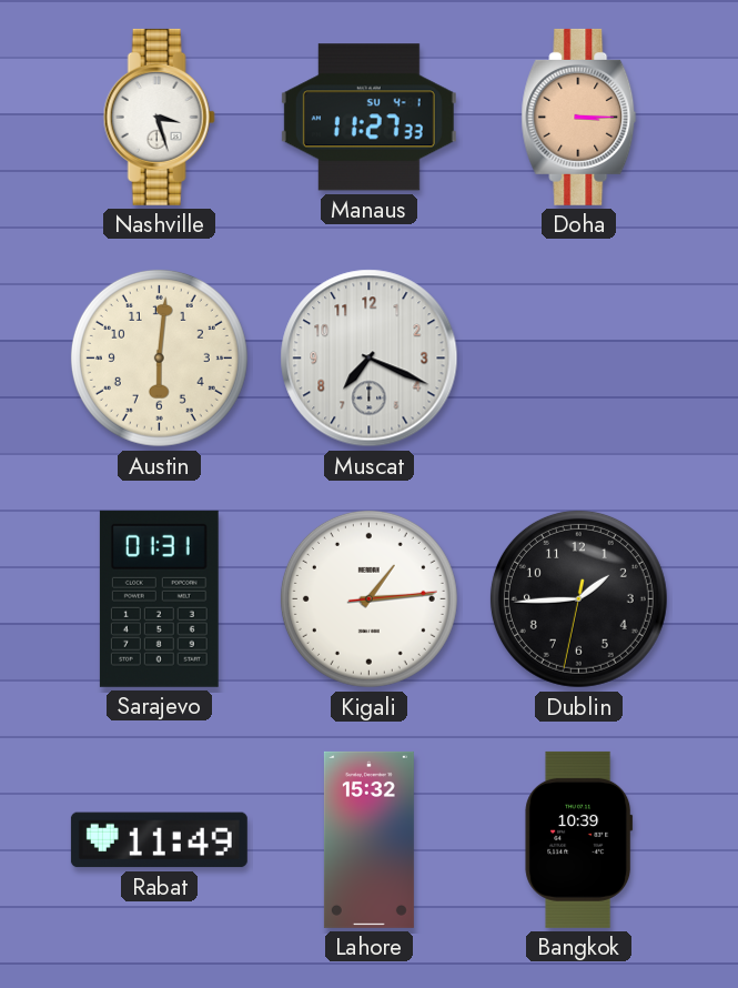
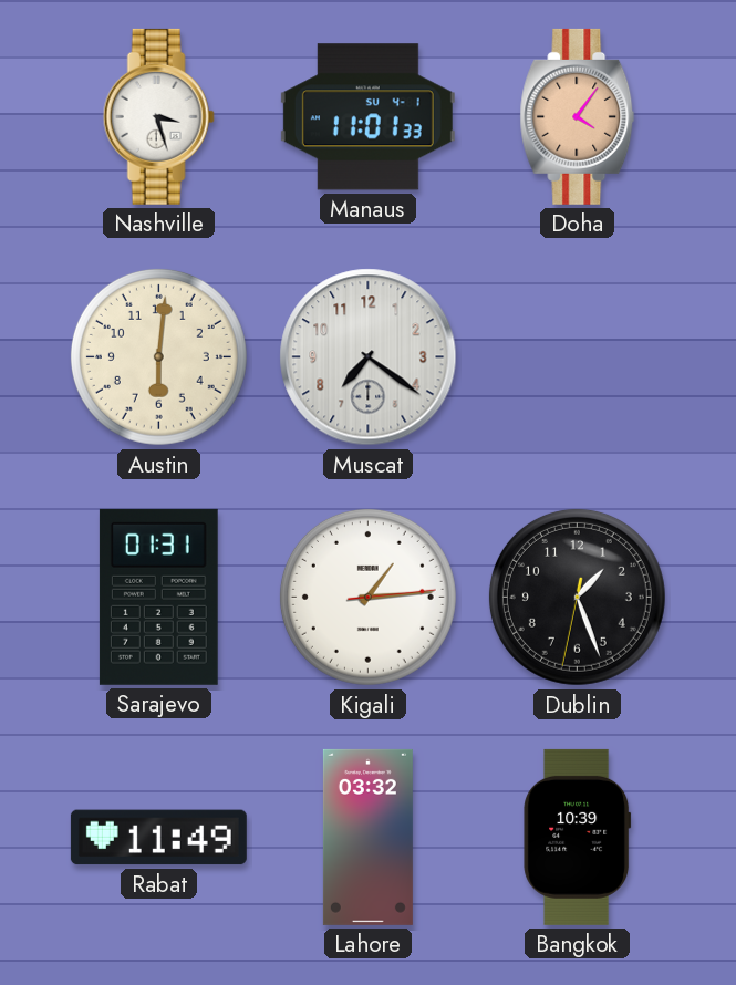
Manaus: 11:27 -> 11:01
Doha: 3:15 -> 4:06
Muscat: 7:19 -> 7:21
Dublin: 1:44 -> 1:26
Lahore: 15:32 -> 03:32
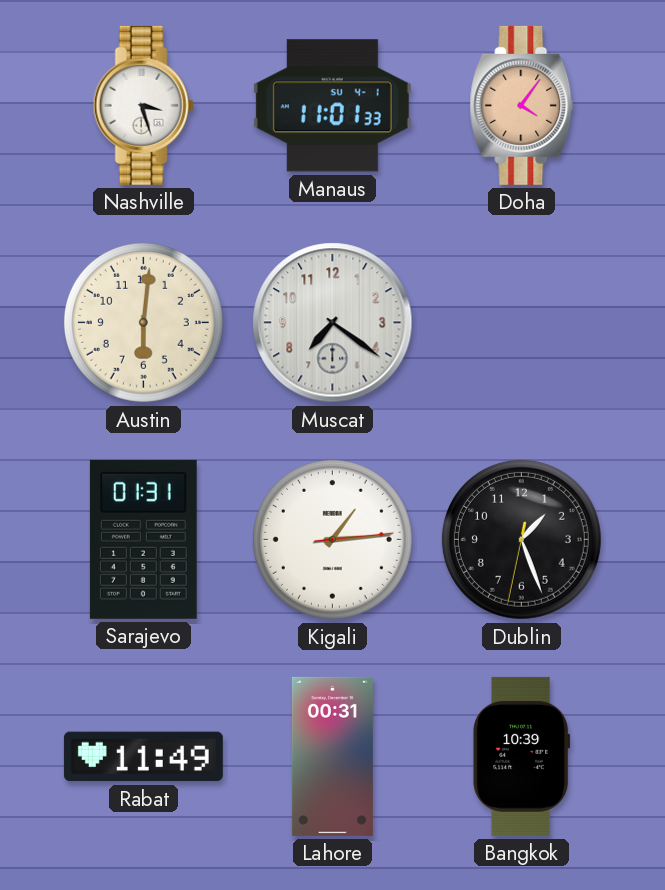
Lahore: 03:32 -> 00:31
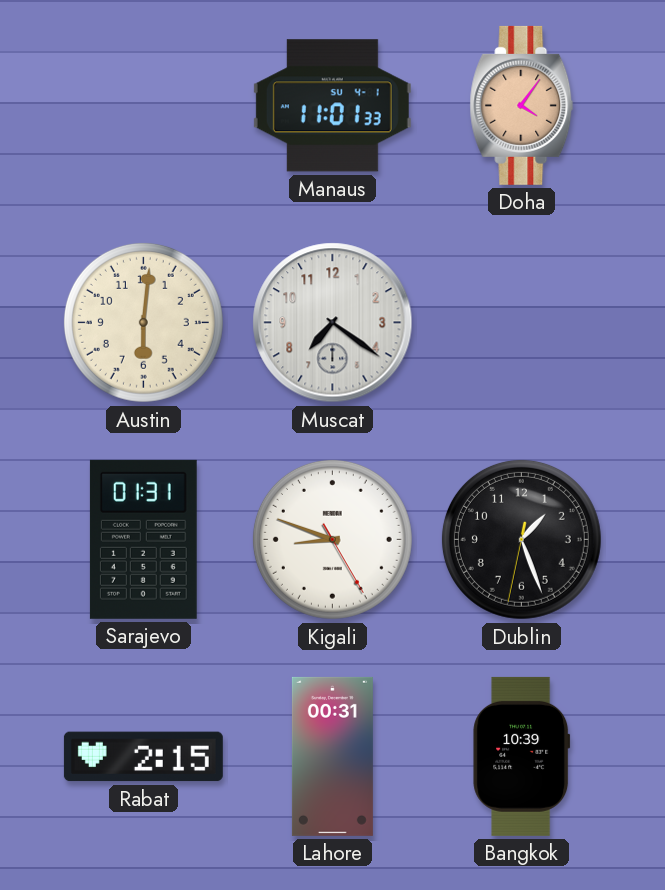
Nashville: 3:27 -> none
Kigali: 1:14 -> 8:48
Rabat: 11:49 -> 2:15
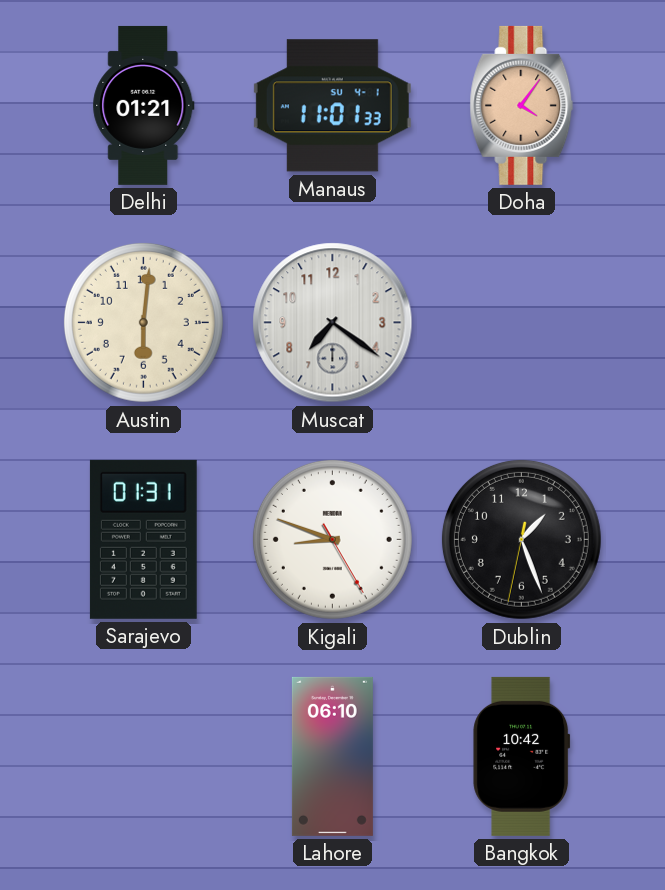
Delhi: none -> 01:21
Rabat: 2:15 -> none
Lahore: 00:31 -> 06:10
Bangkok: 10:39 -> 10:42
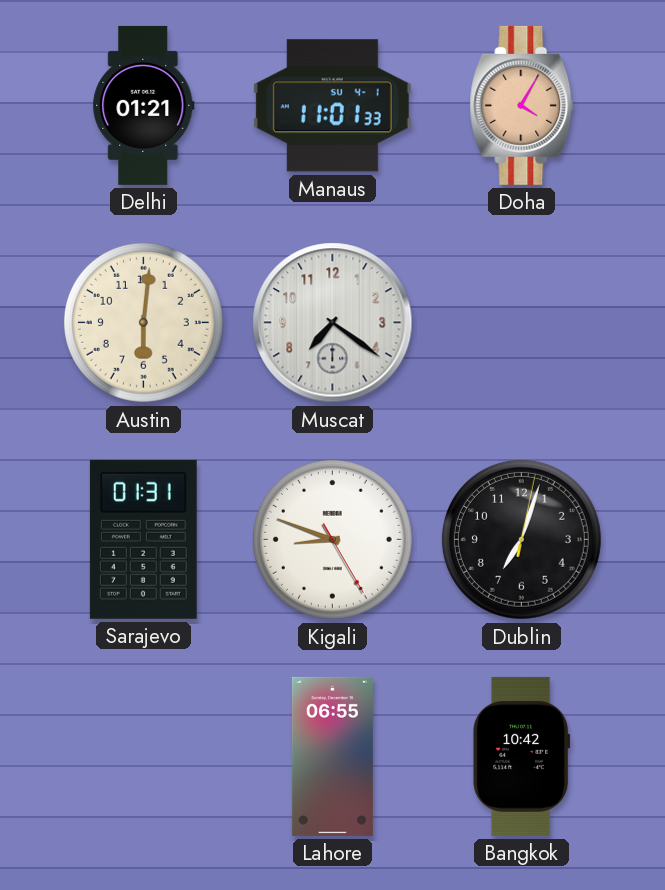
Doha: 4:06 -> 4:05
Dublin: 1:26 -> 7:03
Lahore: 06:10 -> 06:55
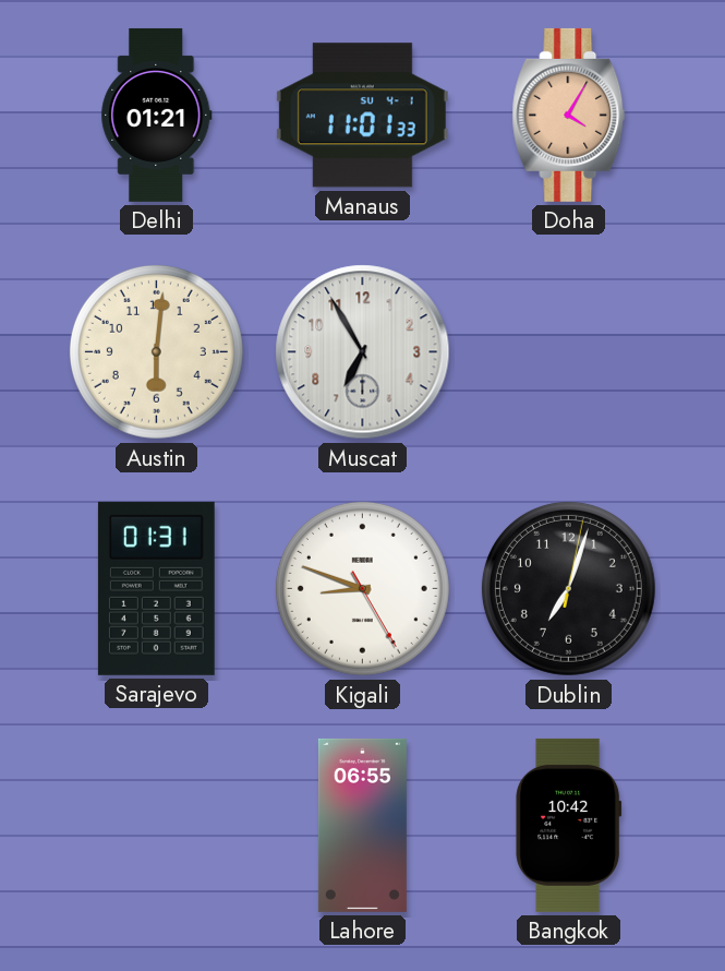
Muscat: 7:21 -> 6:55
